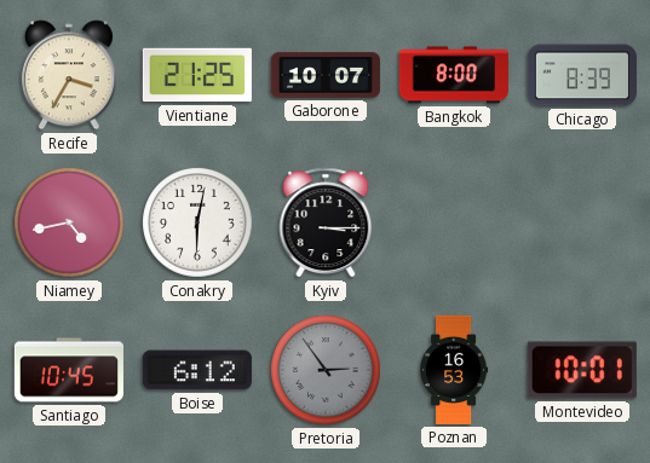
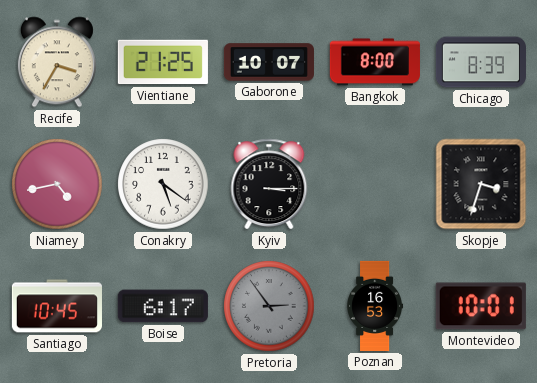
Conakry: 6:02 -> 5:21
Skopje: none -> 3:33
Boise: 6:12 -> 6:17
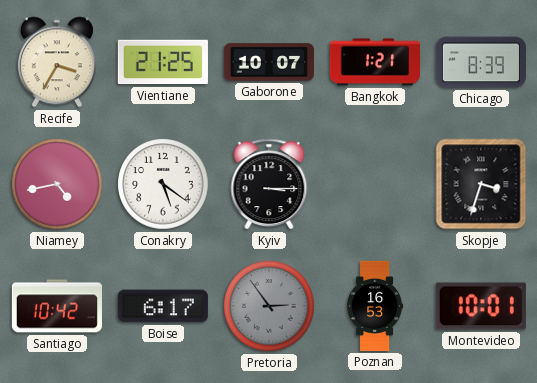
Bangkok: 8:00 -> 1:21
Santiago: 10:45 -> 10:42
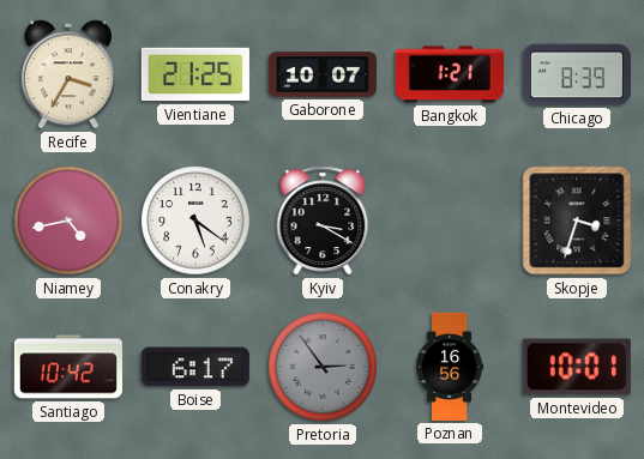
Kyiv: 3:15 -> 3:20
Poznan: 16:53 -> 16:56
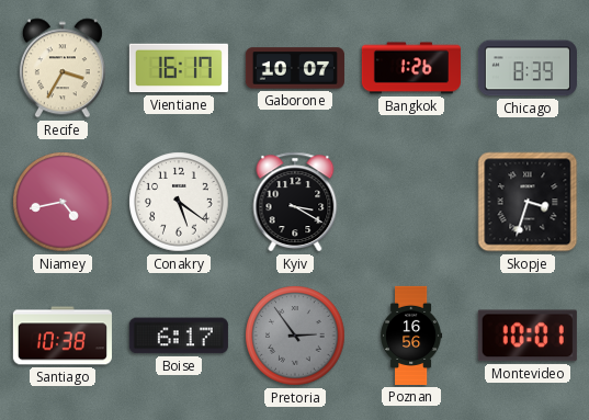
Vientiane: 21:25 -> 16:17
Bangkok: 1:21 -> 1:26
Santiago: 10:42 -> 10:38
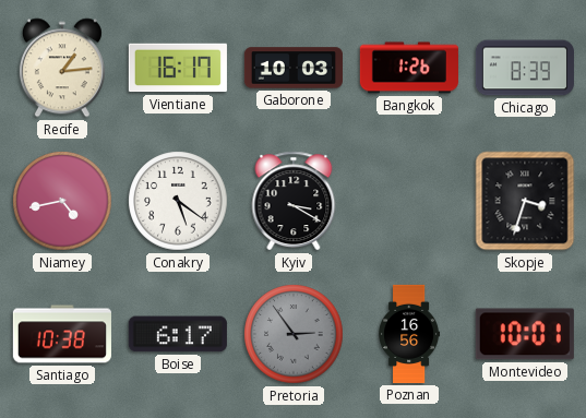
Recife: 3:35 -> 1:14
Gaborone: 10:07 -> 10:03
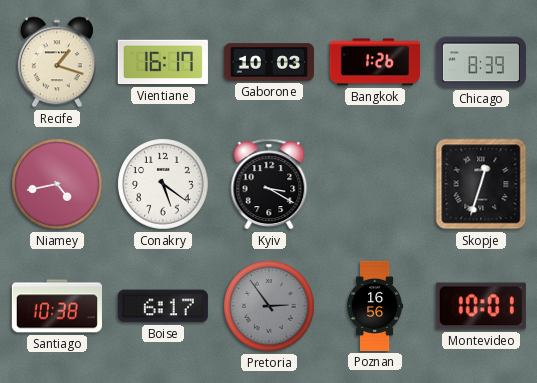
Recife: 1:14 -> 1:18
Skopje: 3:33 -> 12:33
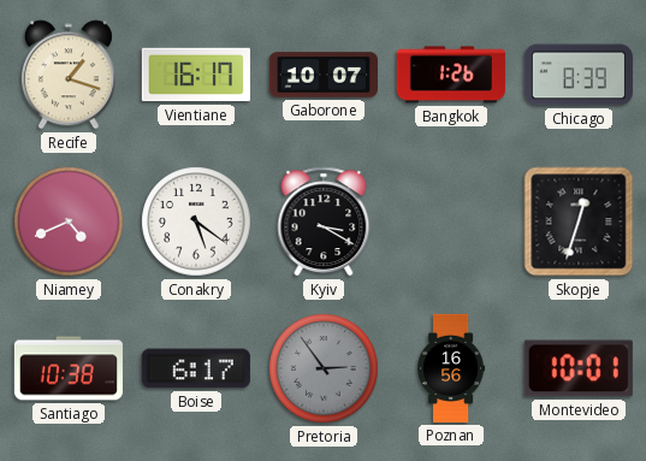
Gaborone: 10:03 -> 10:07
Niamey: 4:43 -> 4:41
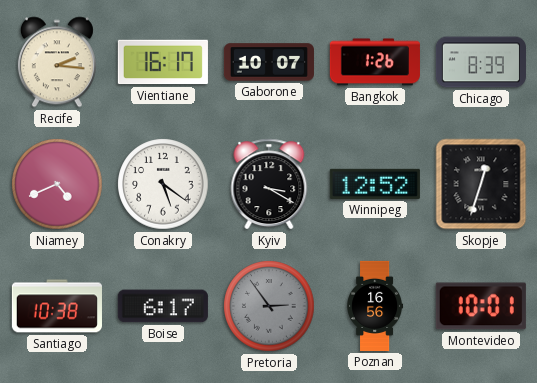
Recife: 1:18 -> 2:16
Winnipeg: none -> 12:52
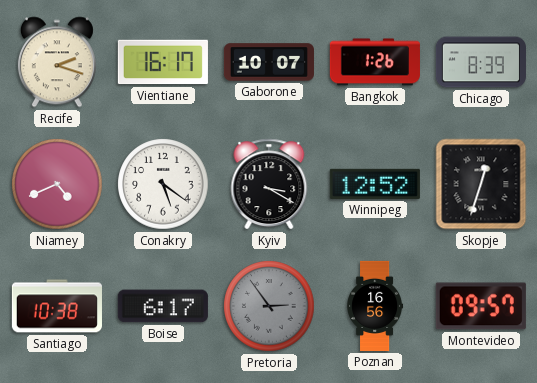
Recife: 2:16 -> 2:18
Montevideo: 10:01 -> 09:57
